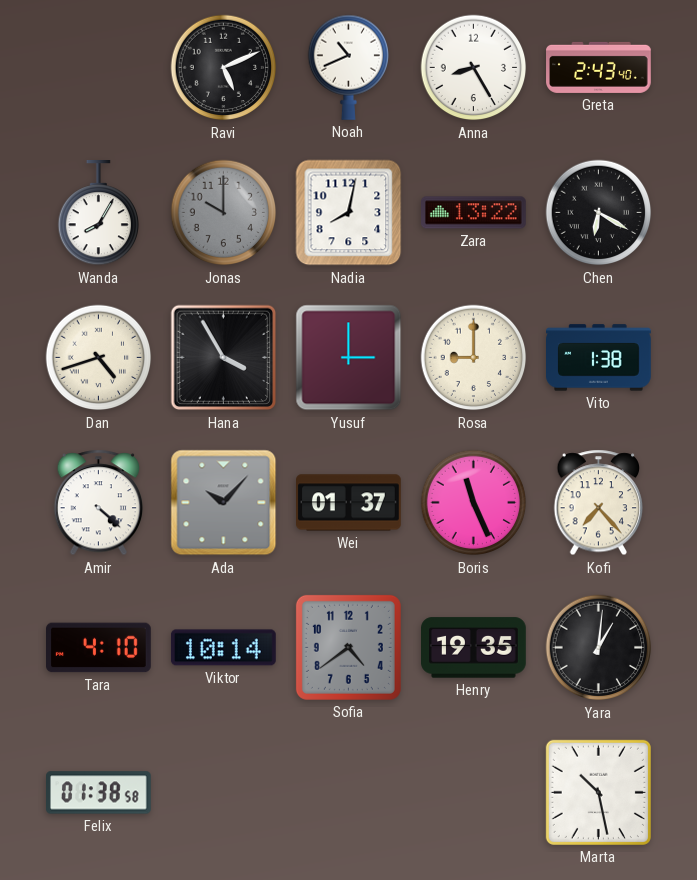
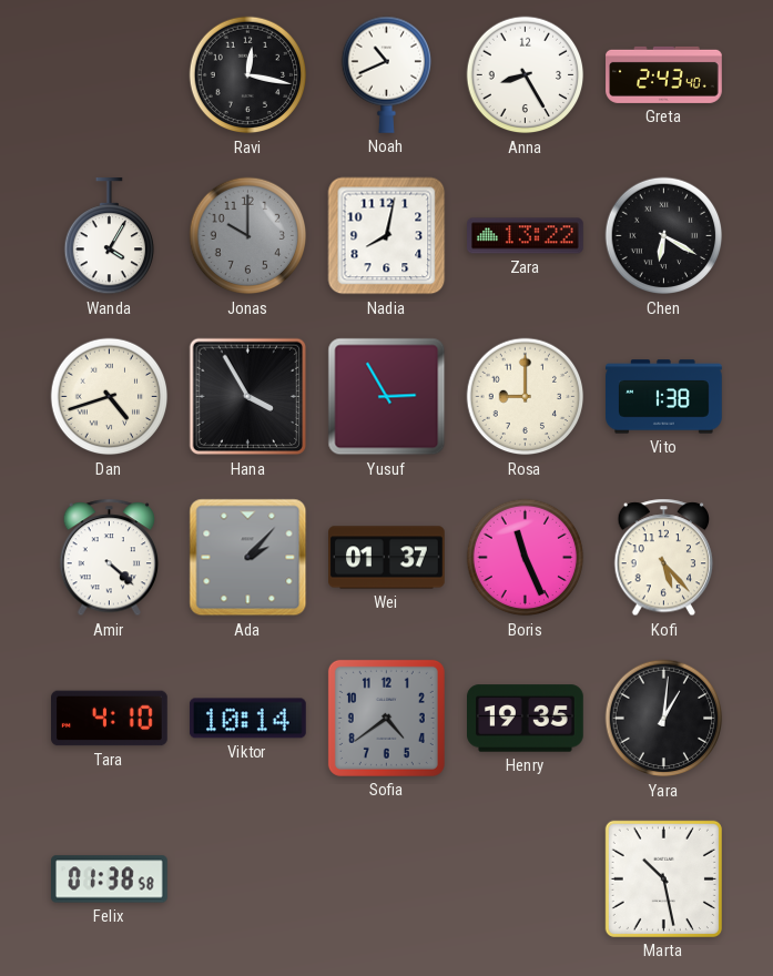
Ravi: 5:11 -> 12:17
Wanda: 8:05 -> 4:05
Yusuf: 3:00 -> 2:55
Ada: 10:07 -> 2:07
Kofi: 7:23 -> 5:23
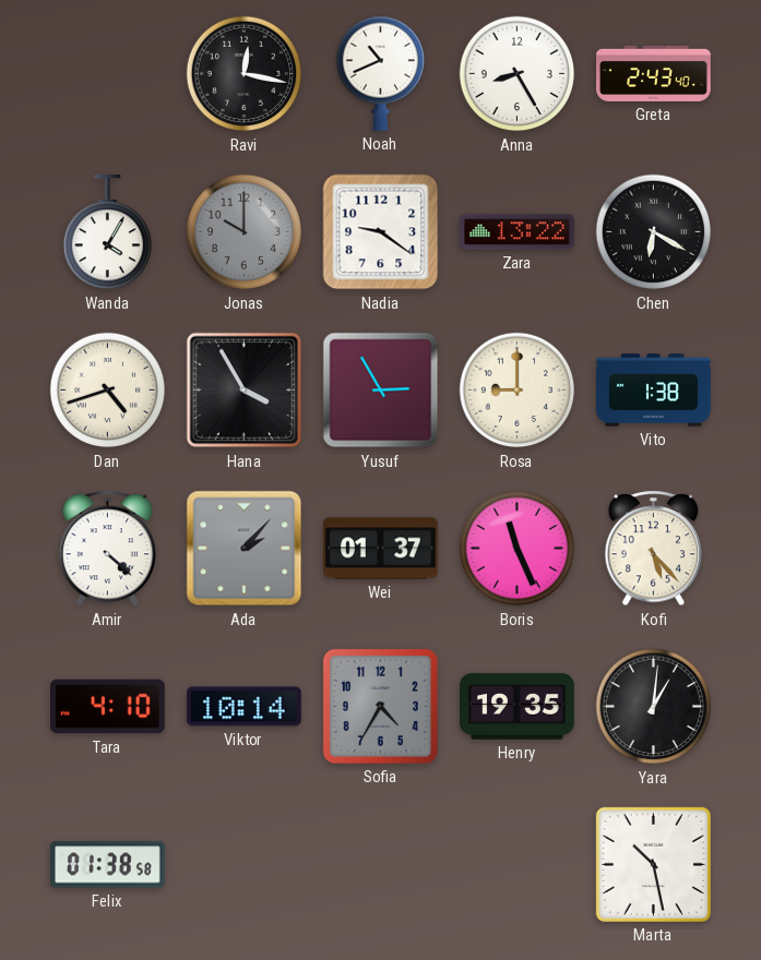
Nadia: 8:02 -> 9:21
Sofia: 4:39 -> 4:35
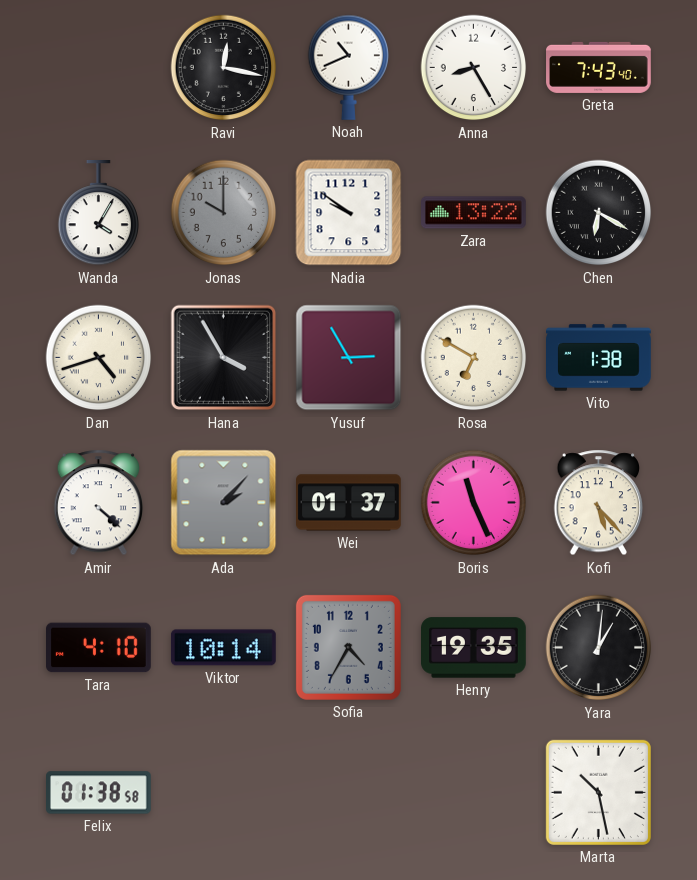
Greta: 2:43 -> 7:43
Nadia: 9:21 -> 9:51
Rosa: 9:00 -> 6:50
